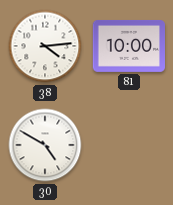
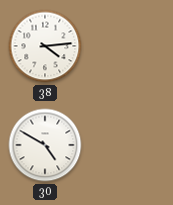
81: 10:00 -> none
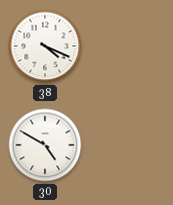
38: 4:14 -> 4:19
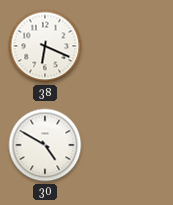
38: 4:19 -> 6:19
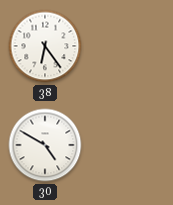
38: 6:19 -> 6:24
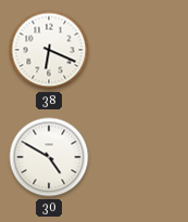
38: 6:24 -> 6:19
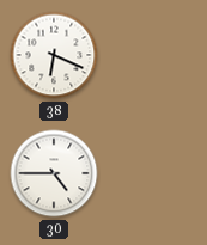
30: 4:50 -> 4:45
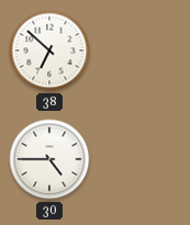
38: 6:19 -> 6:52
